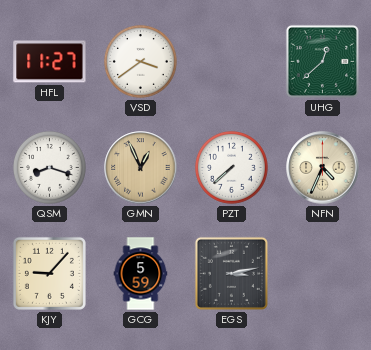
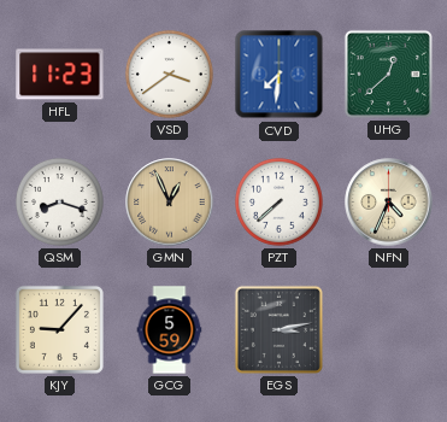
HFL: 11:27 -> 11:23
CVD: none -> 7:31
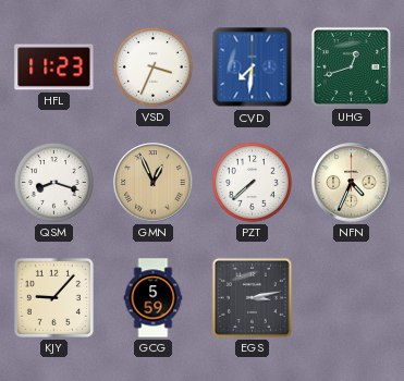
VSD: 3:39 -> 3:34
UHG: 12:38 -> 12:42
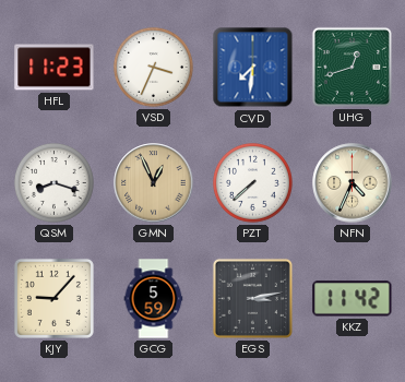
KKZ: none -> 11:42
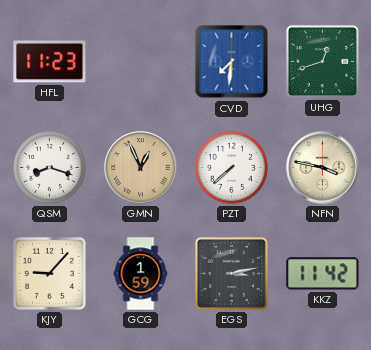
VSD: 3:34 -> none
NFN: 4:34 -> 3:47
GCG: 5:59 -> 1:59
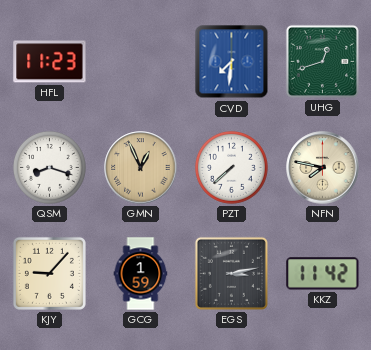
NFN: 3:47 -> 7:47
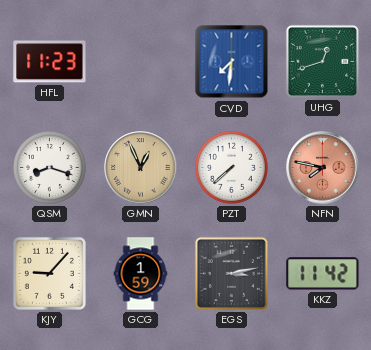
NFN dial: cream -> salmon
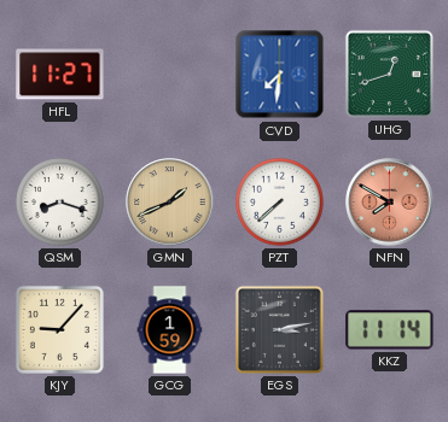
HFL: 11:23 -> 11:27
GMN: 12:56 -> 1:41
NFN: 7:47 -> 7:50
KKZ: 11:42 -> 11:14
